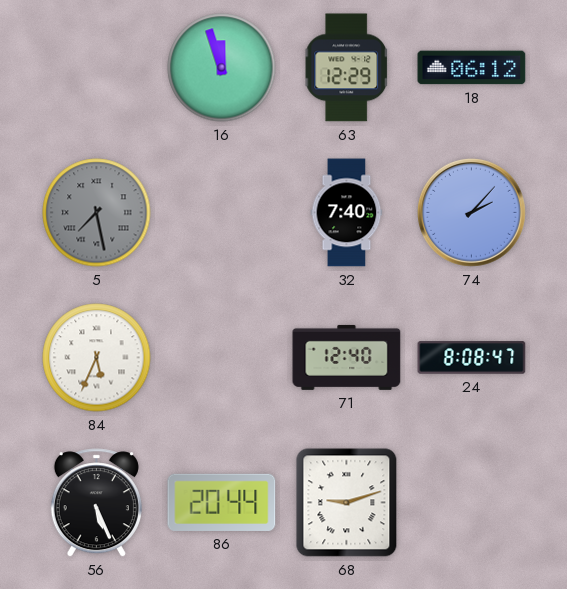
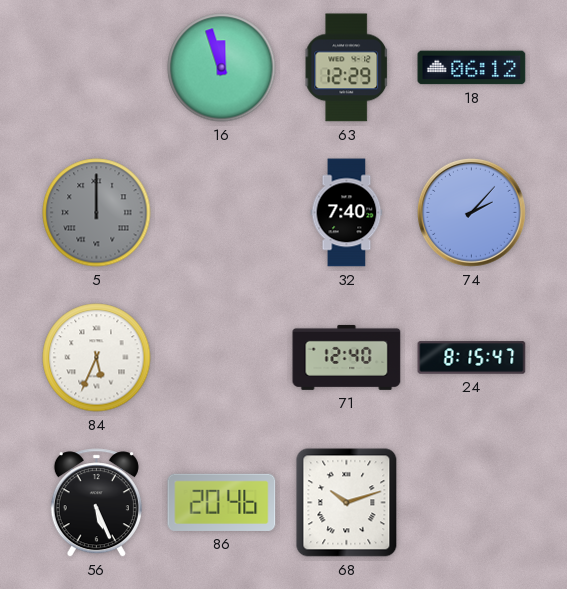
5: 7:28 -> 12:00
24: 8:08 -> 8:15
86: 20:44 -> 20:46
68: 9:12 -> 10:12
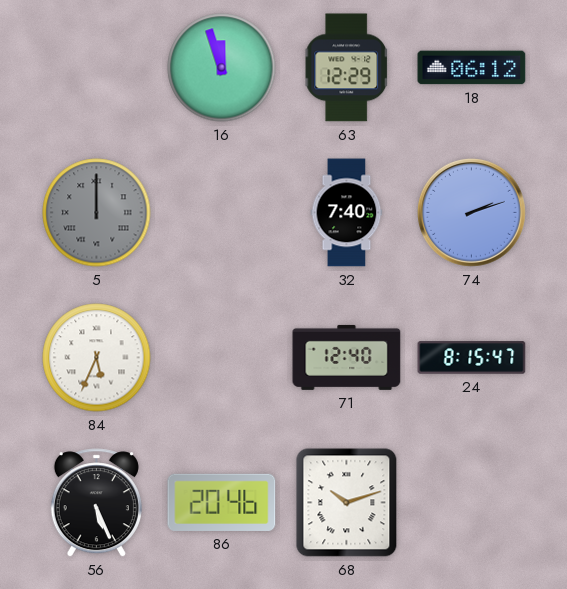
74: 2:07 -> 2:12
